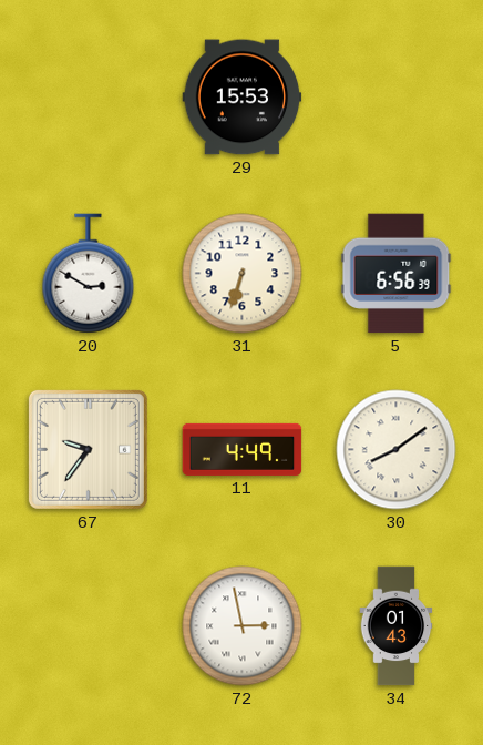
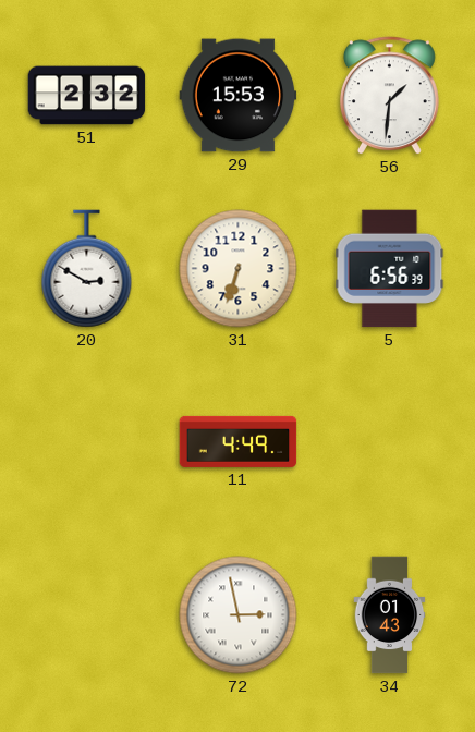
51: none -> 2:32
56: none -> 1:31
67: 9:36 -> none
30: 8:09 -> none
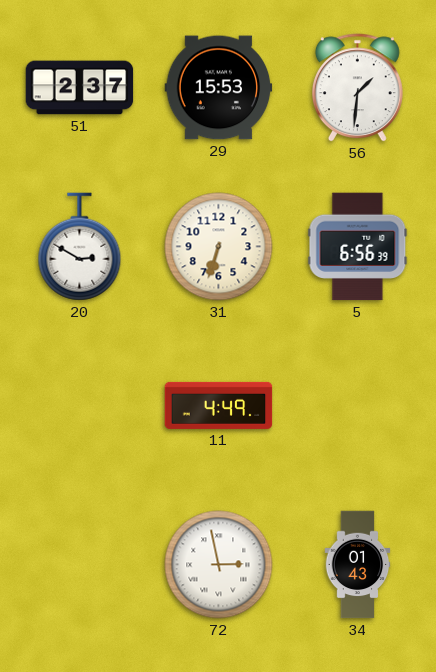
51: 2:32 -> 2:37
